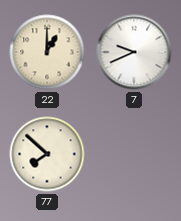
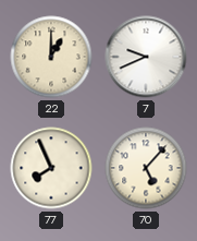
77: 7:52 -> 7:56
70: none -> 5:07
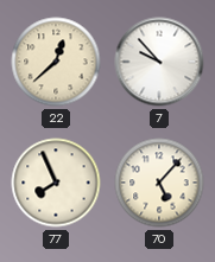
22: 1:00 -> 12:38
7: 9:41 -> 9:53
